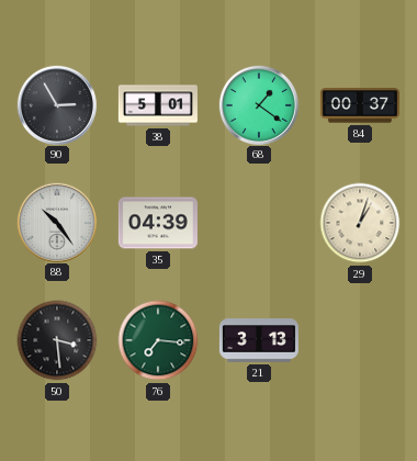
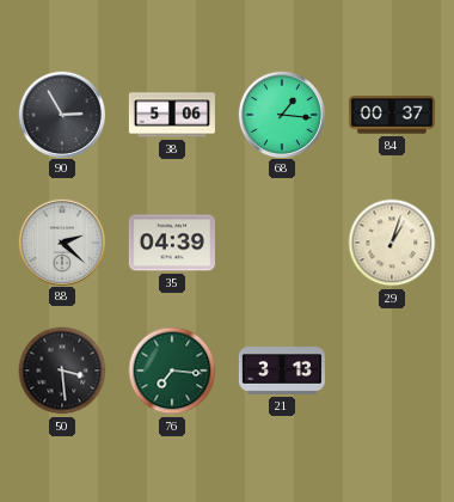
38: 5:01 -> 5:06
68: 1:21 -> 1:16
88: 10:24 -> 2:22
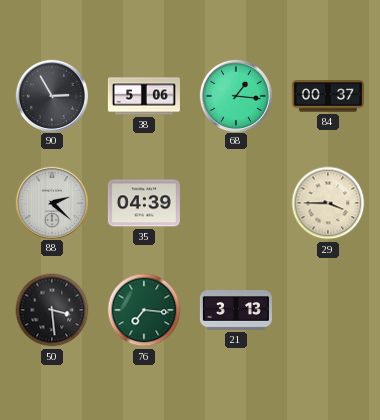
29: 1:03 -> 3:45
